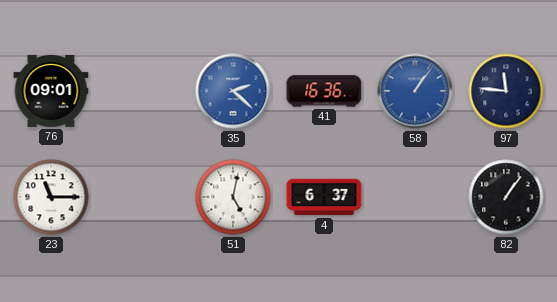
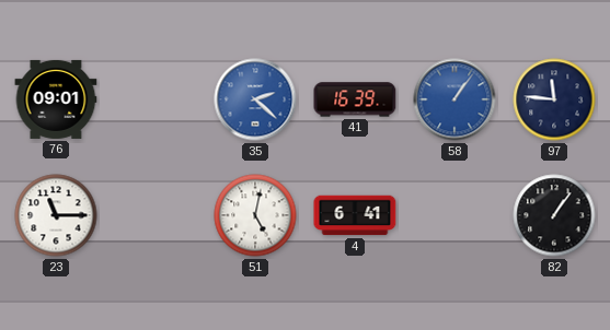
41: 16:36 -> 16:39
4: 6:37 -> 6:41
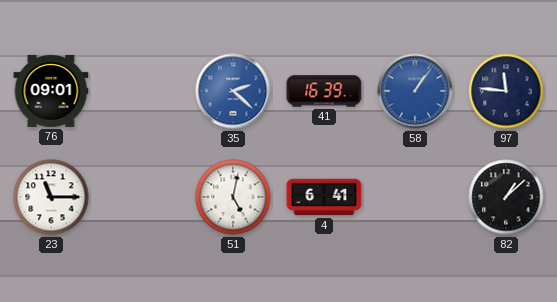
82: 1:06 -> 1:08
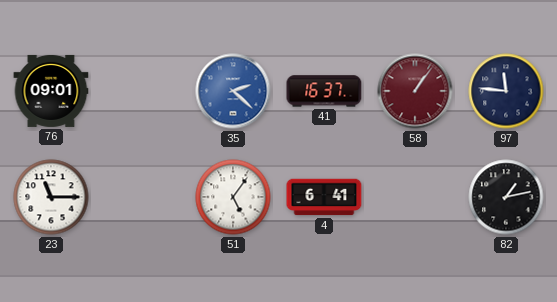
41: 16:39 -> 16:37
58 dial: blue -> burgundy
51: 5:02 -> 5:06
82: 1:08 -> 1:13
